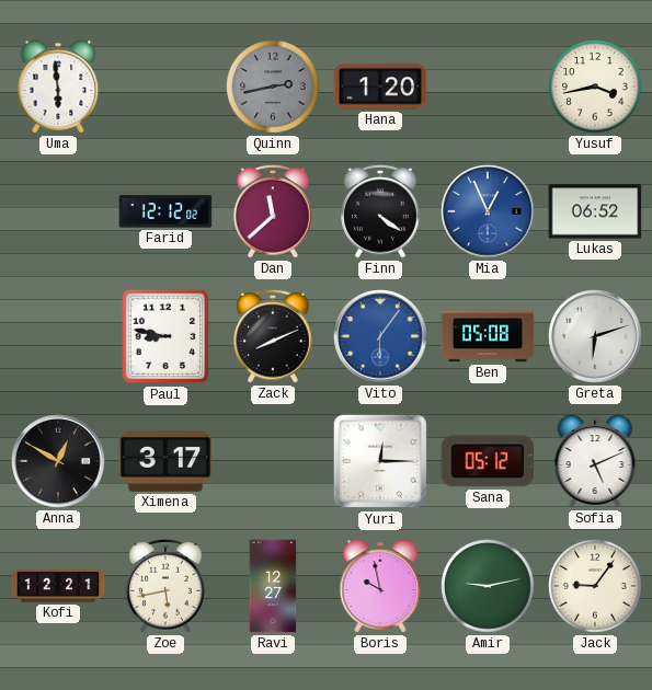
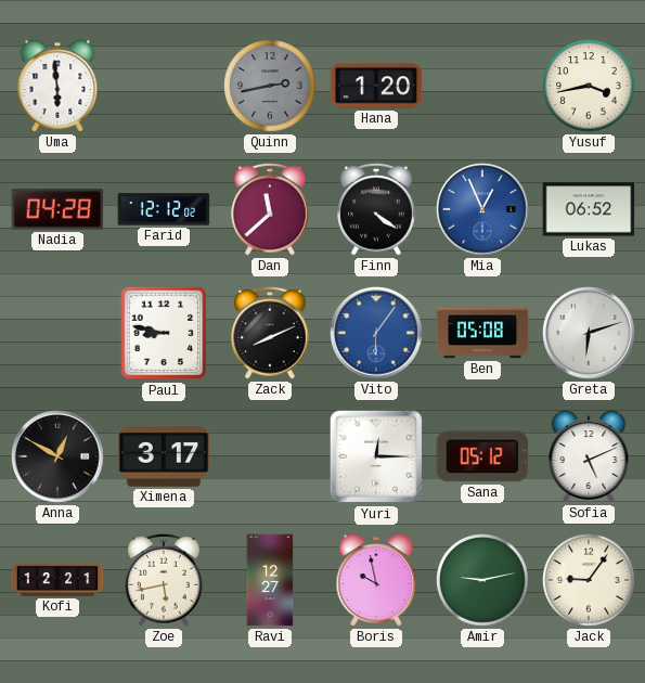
Nadia: none -> 04:28
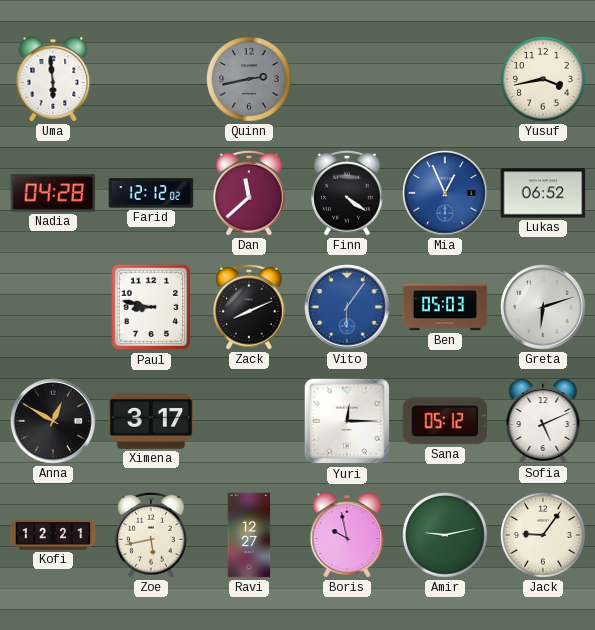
Hana: 1:20 -> none
Ben: 05:08 -> 05:03
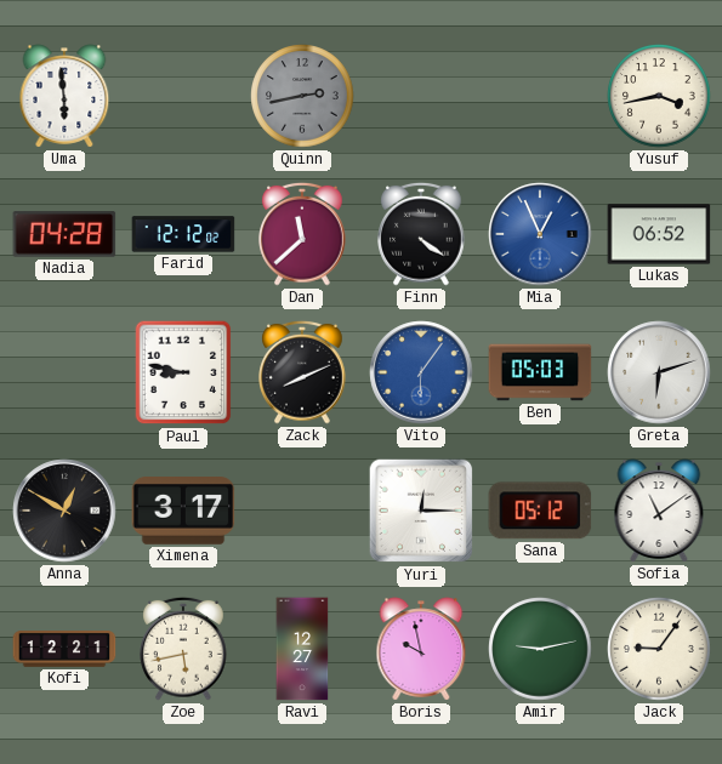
Sofia: 5:11 -> 11:09
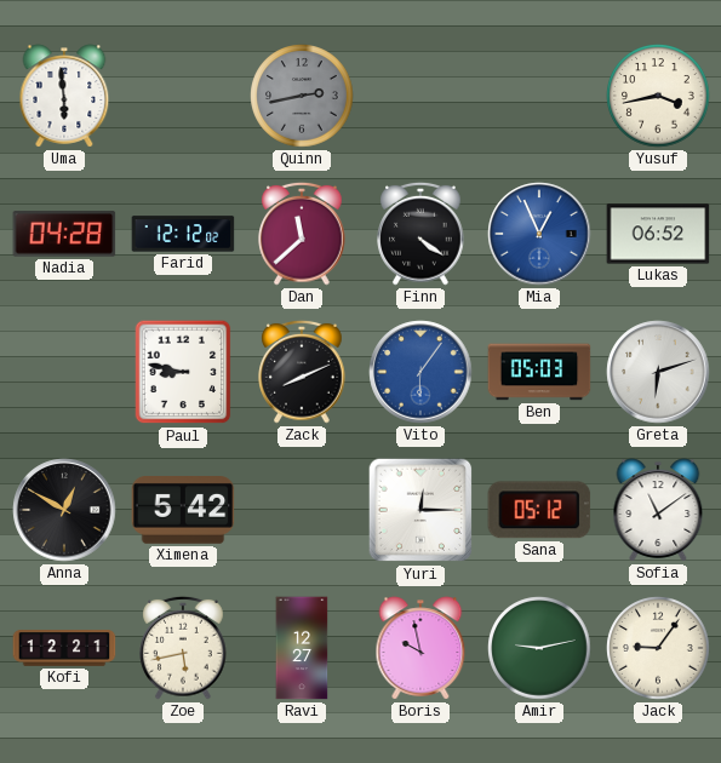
Ximena: 3:17 -> 5:42
